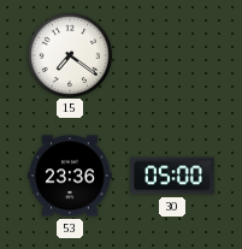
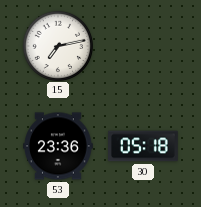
15: 7:21 -> 7:13
30: 05:00 -> 05:18
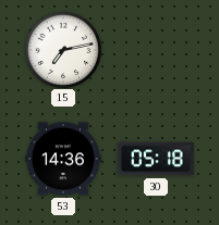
53: 23:36 -> 14:36
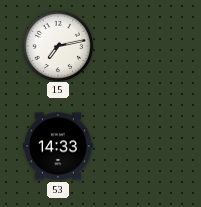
53: 14:36 -> 14:33
30: 05:18 -> none
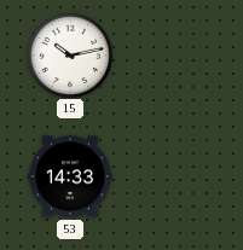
15: 7:13 -> 10:13
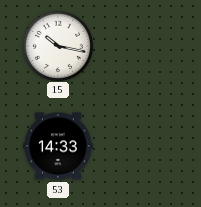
15: 10:13 -> 10:17
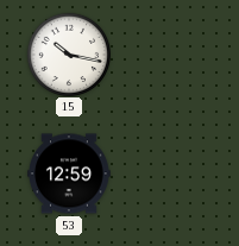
53: 14:33 -> 12:59
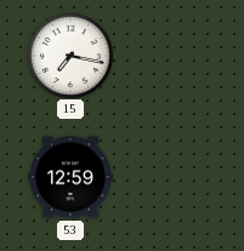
15: 10:17 -> 7:17
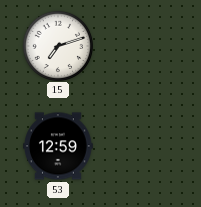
15: 7:17 -> 7:12
